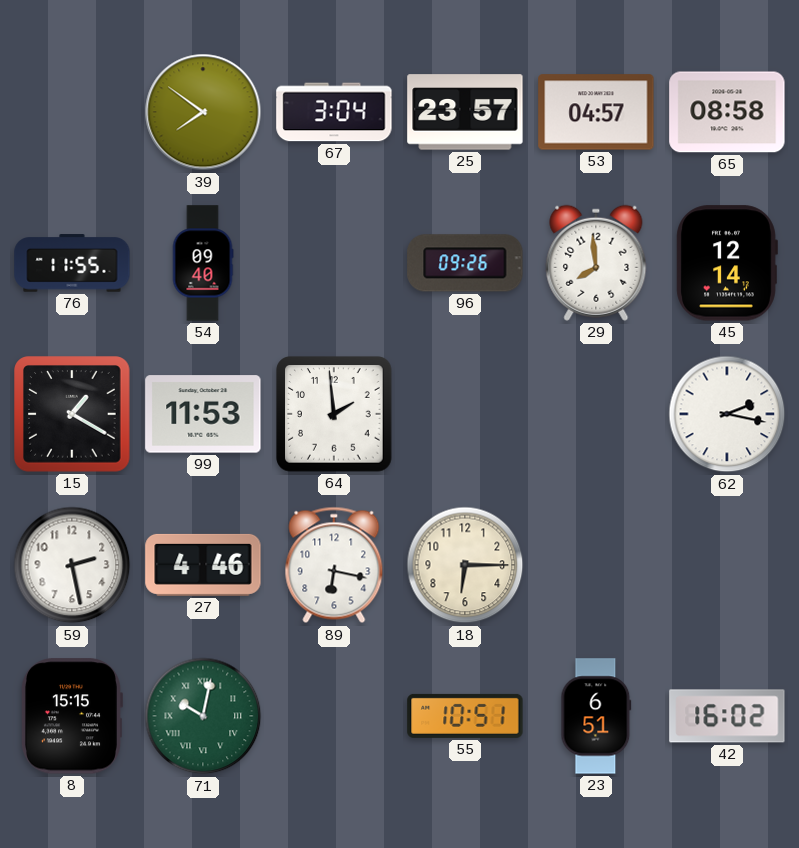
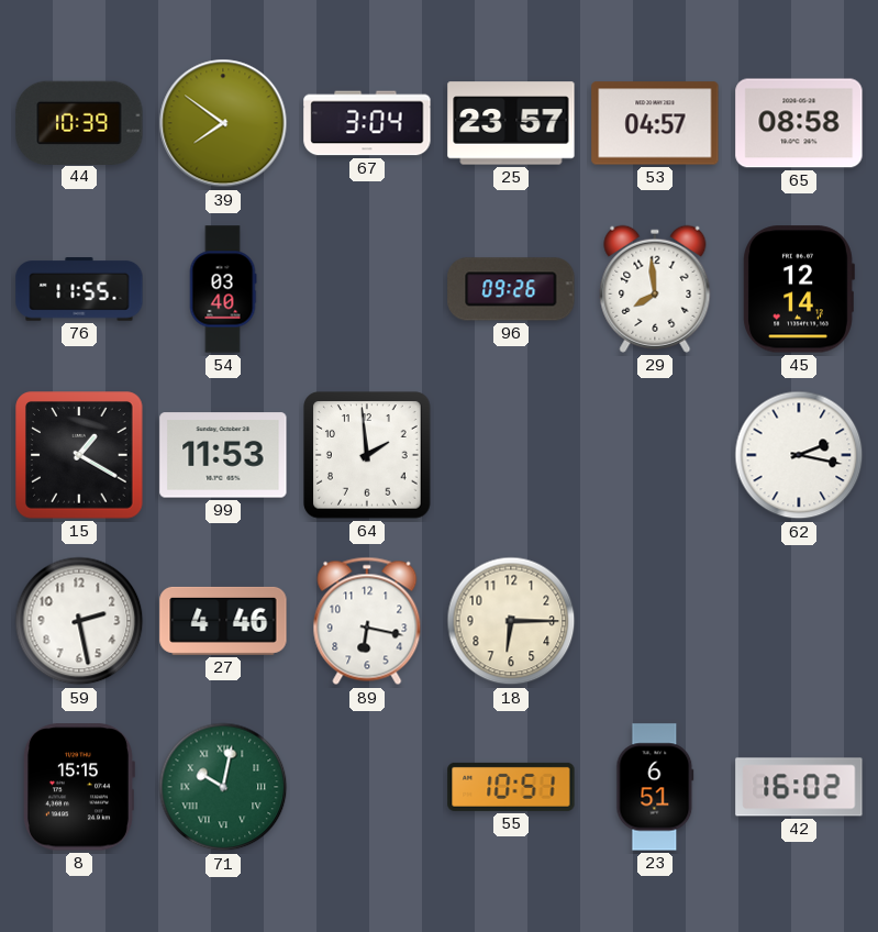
44: none -> 10:39
54: 09:40 -> 03:40
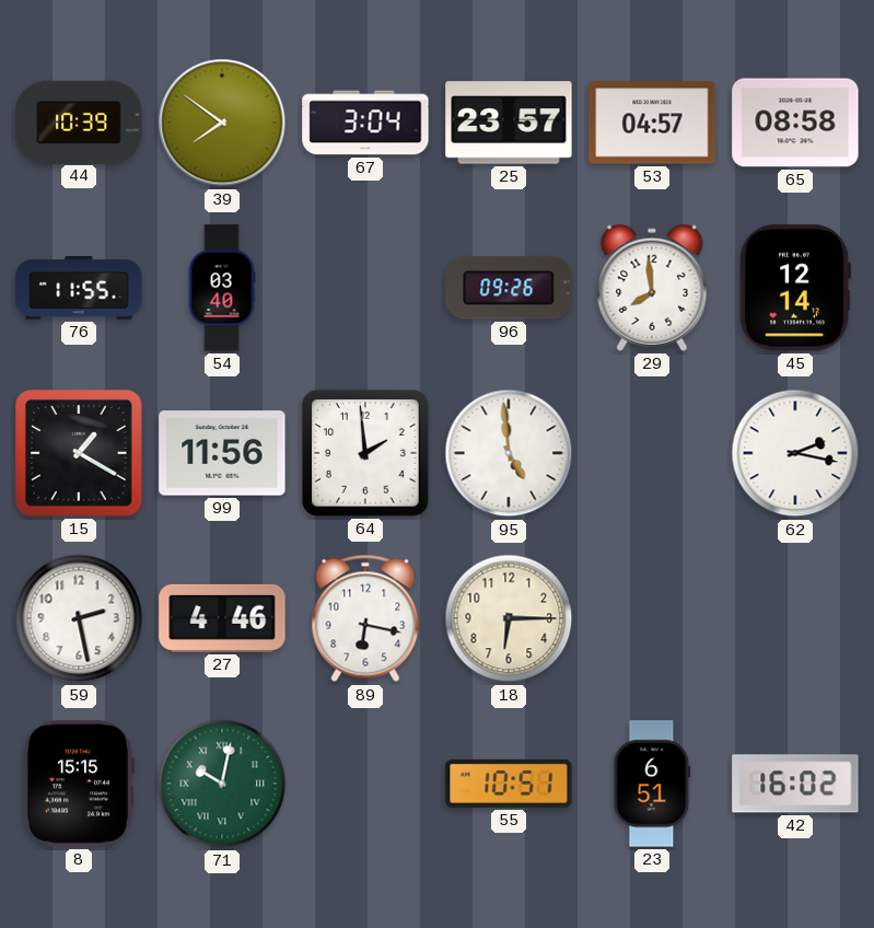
99: 11:53 -> 11:56
95: none -> 4:59
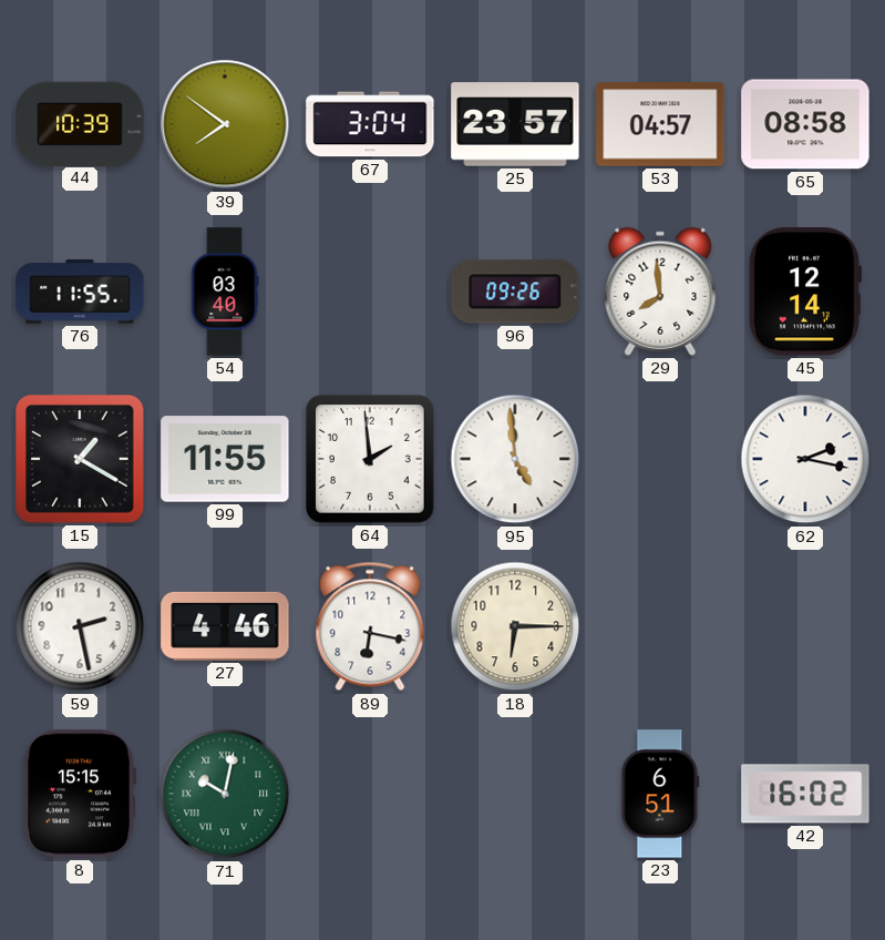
99: 11:56 -> 11:55
55: 10:51 -> none
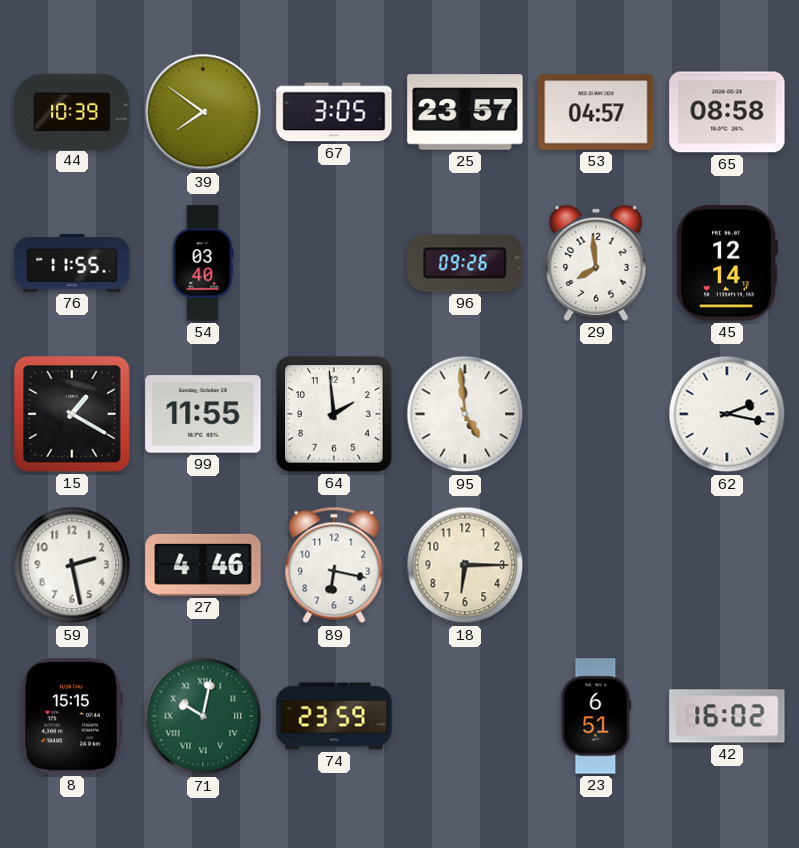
67: 3:04 -> 3:05
74: none -> 23:59
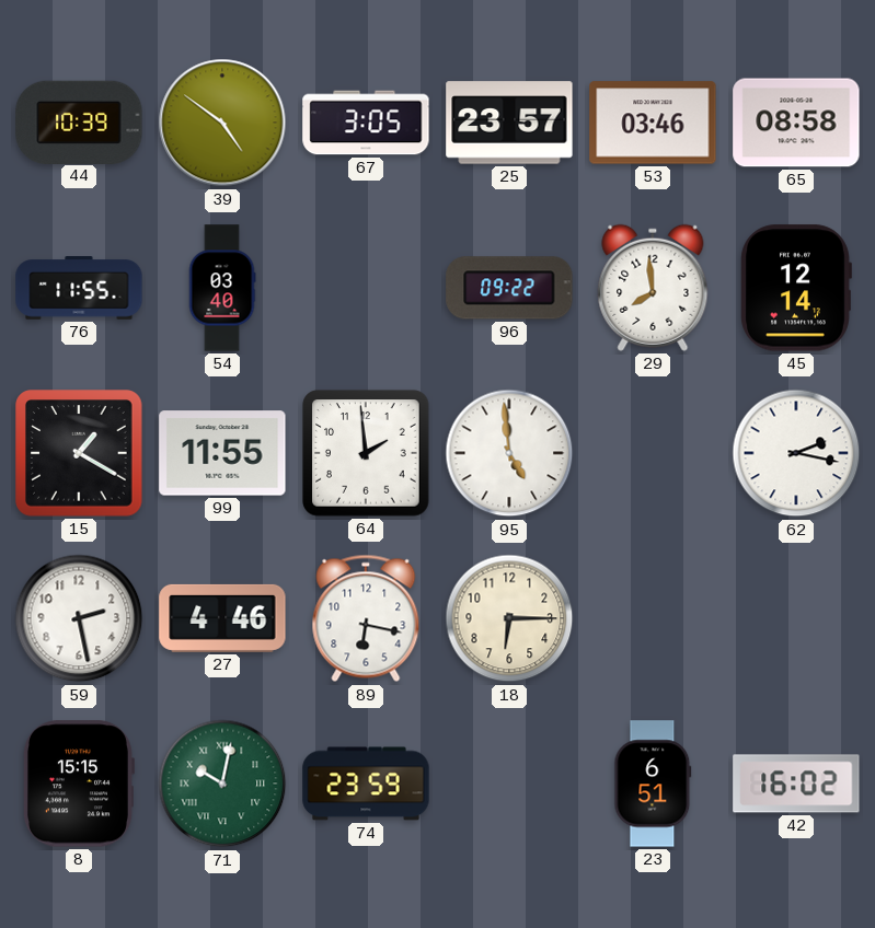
39: 7:51 -> 4:51
53: 04:57 -> 03:46
96: 09:26 -> 09:22
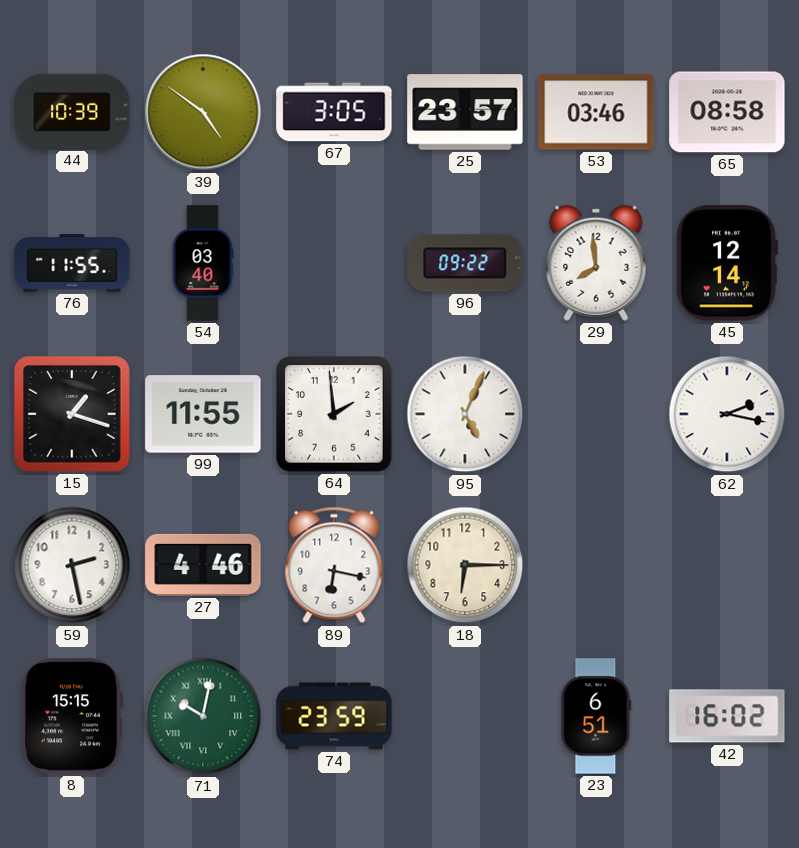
15: 1:20 -> 1:18
95: 4:59 -> 5:04
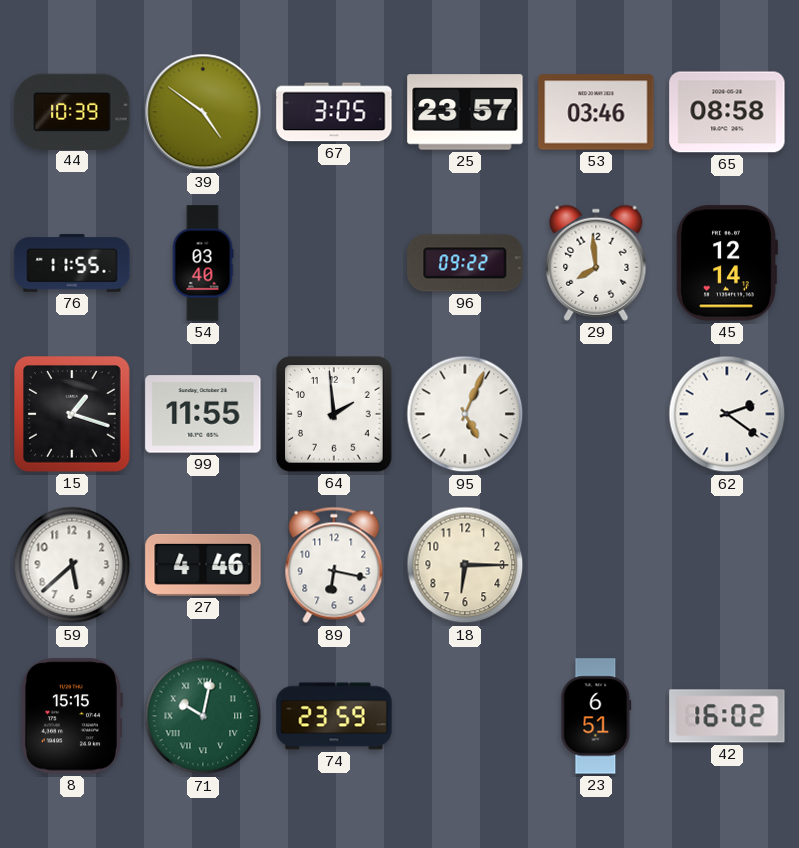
62: 2:17 -> 2:21
59: 2:28 -> 5:38
